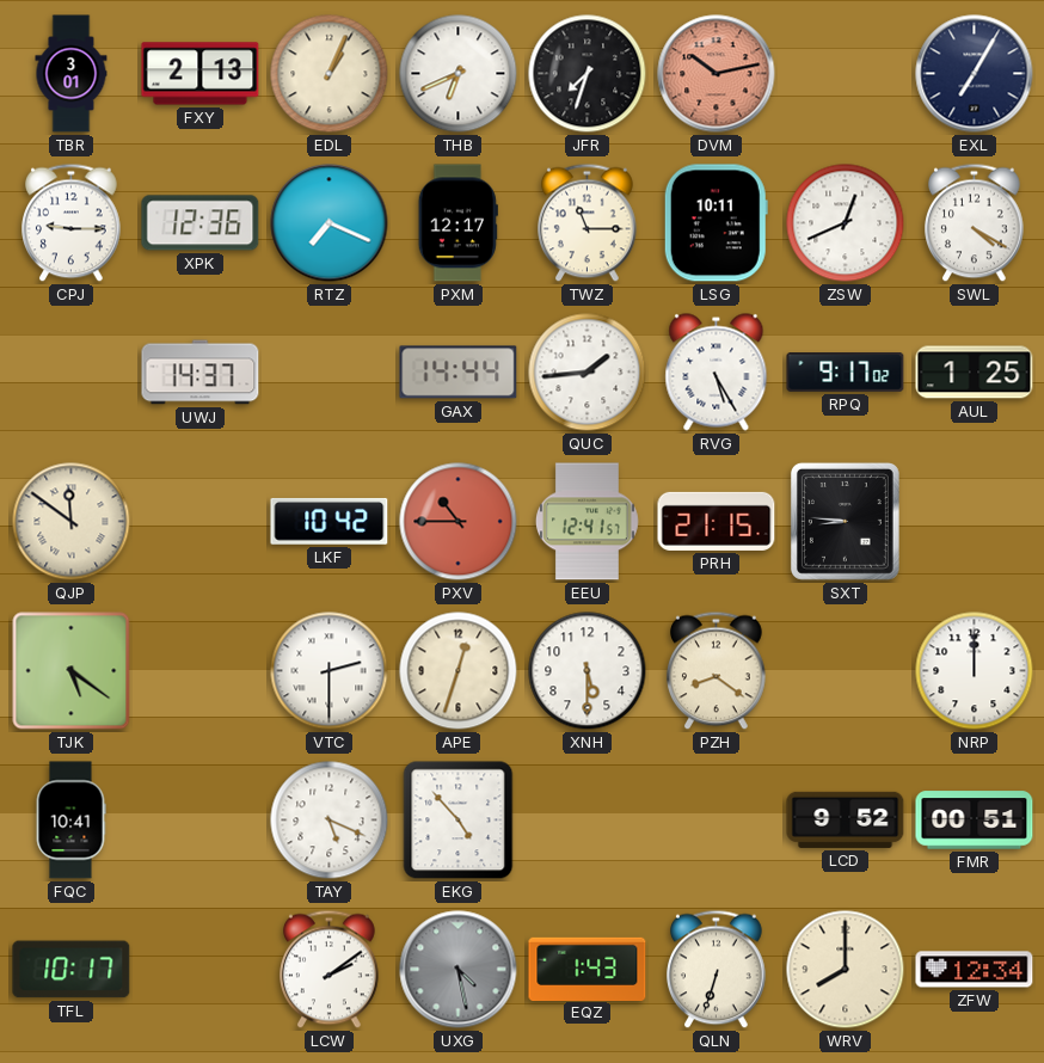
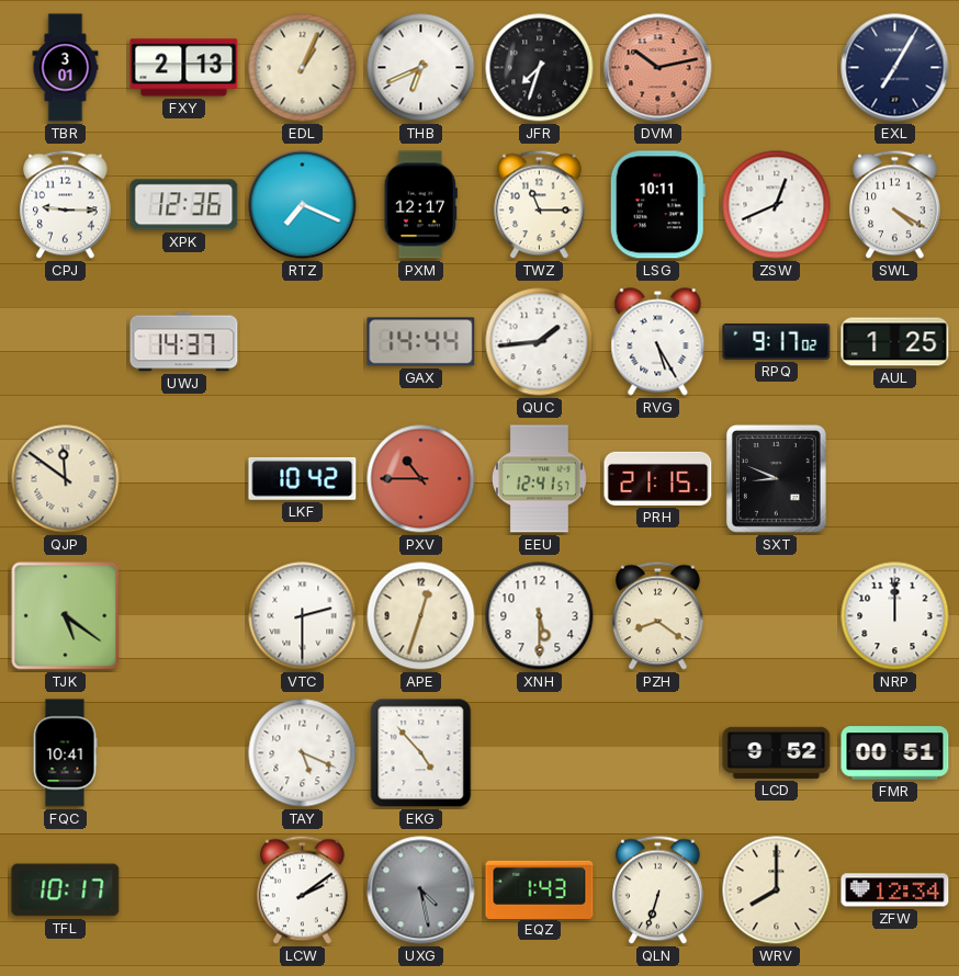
SXT: 8:46 -> 8:49
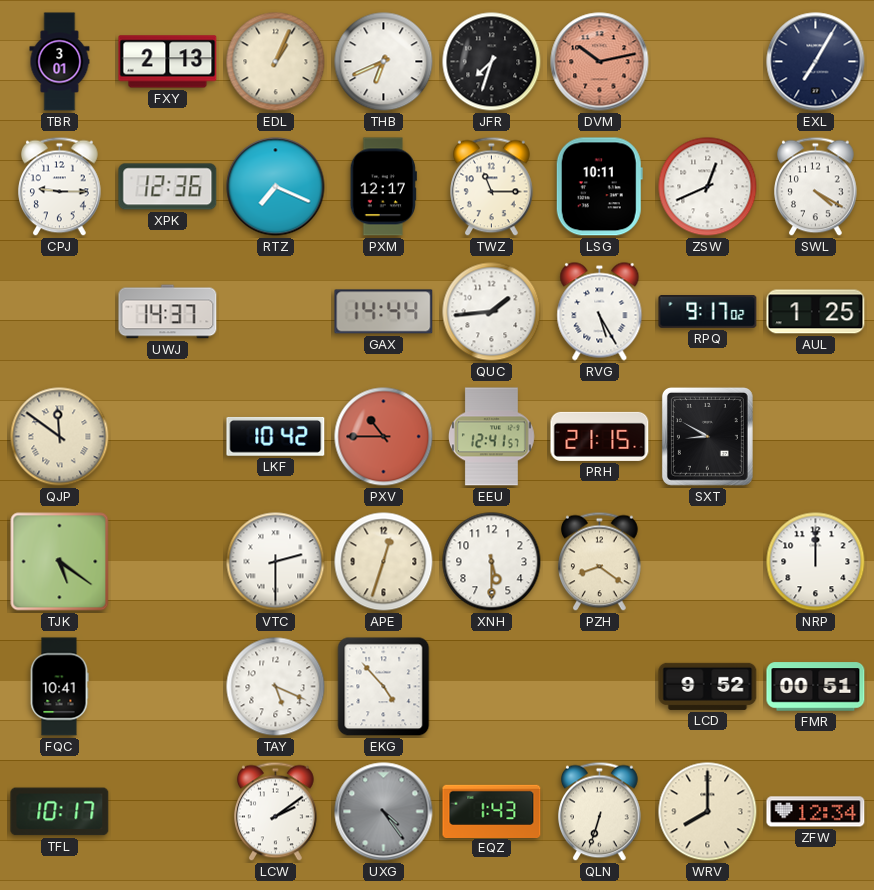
SXT: 8:49 -> 8:50
UXG: 4:28 -> 4:24
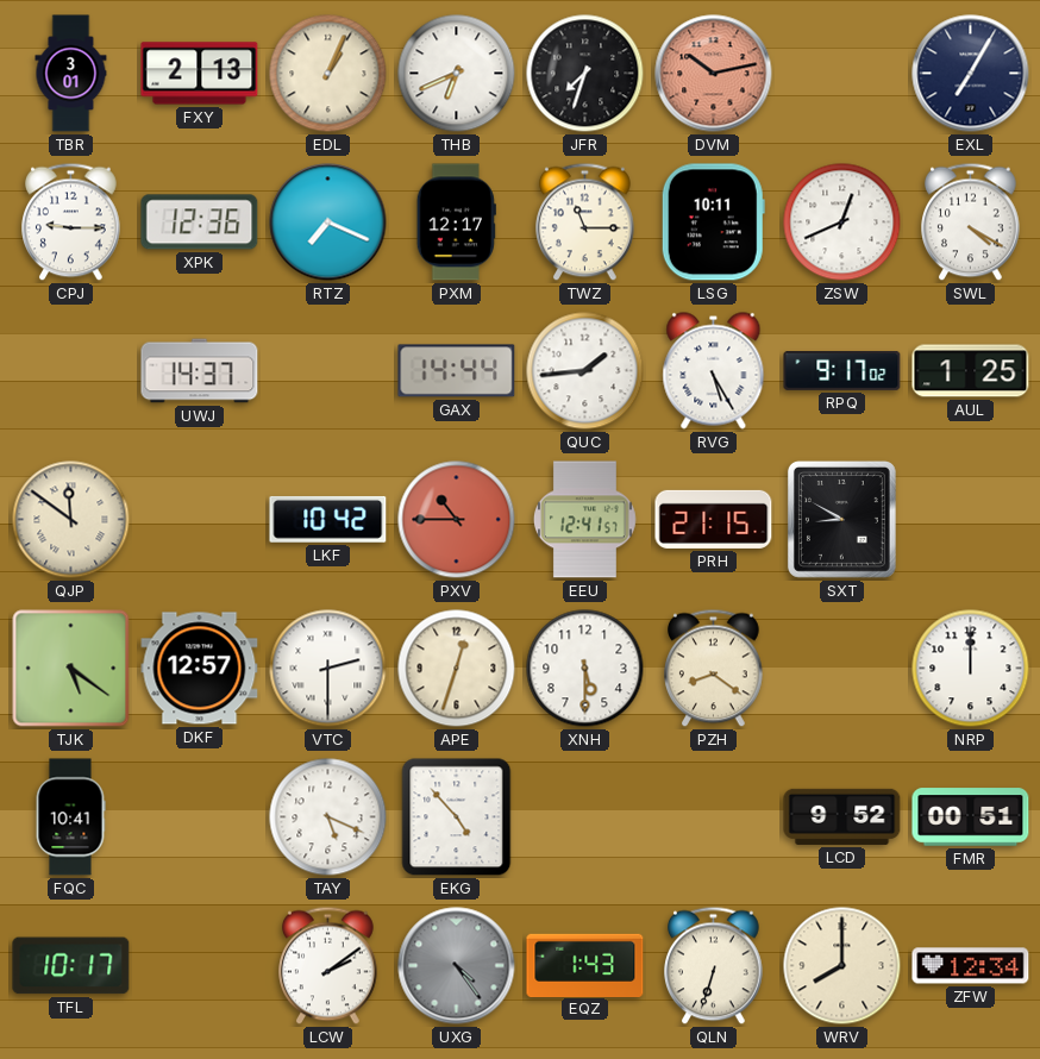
DKF: none -> 12:57
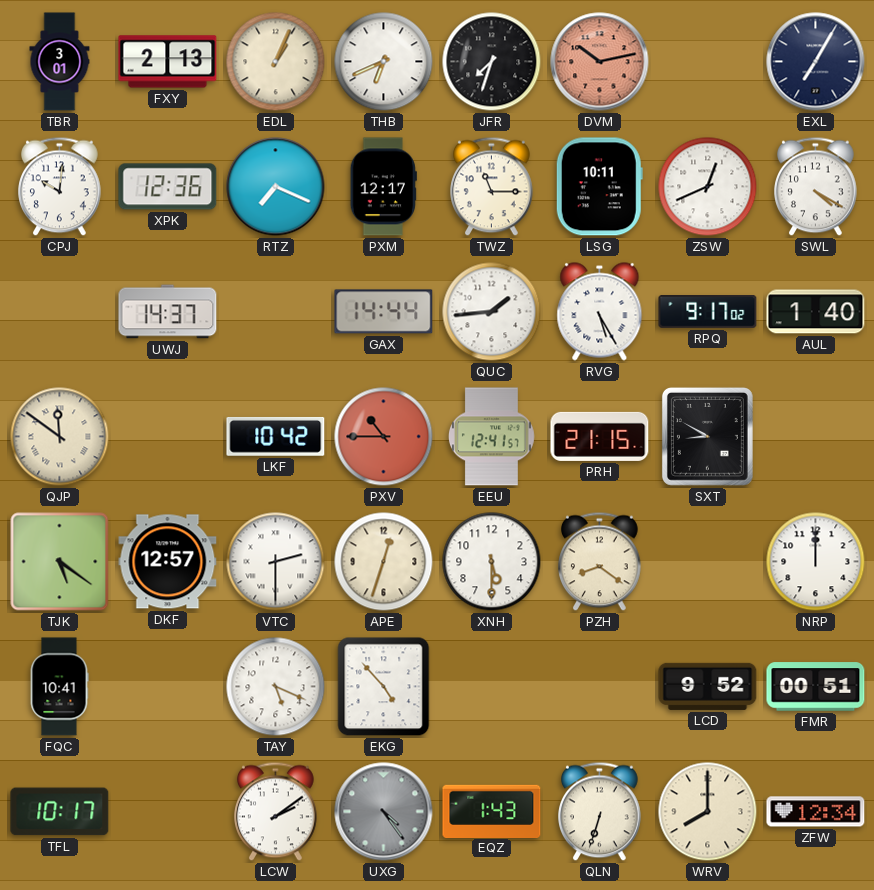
CPJ: 9:15 -> 10:01
AUL: 1:25 -> 1:40
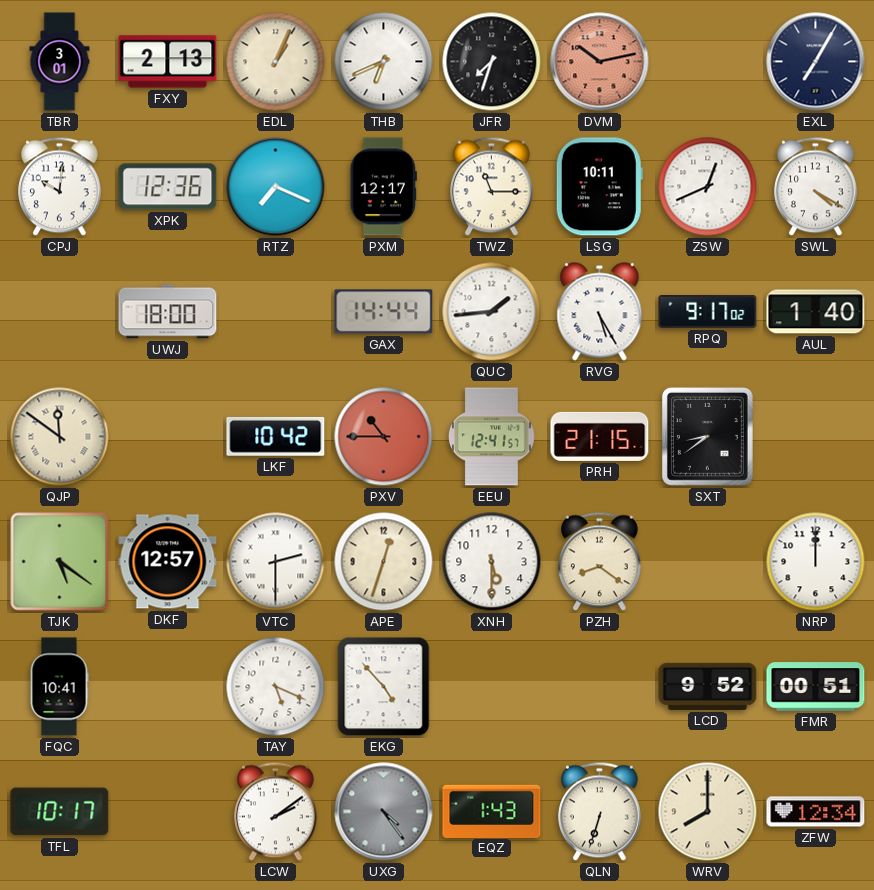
UWJ: 14:37 -> 18:00
SXT: 8:50 -> 8:39
